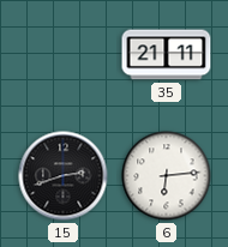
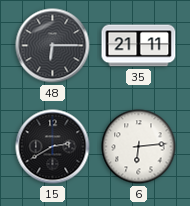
48: none -> 6:15
15: 2:42 -> 2:40
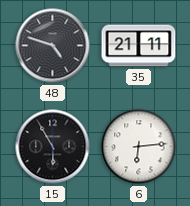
48: 6:15 -> 4:48
15: 2:40 -> 5:55
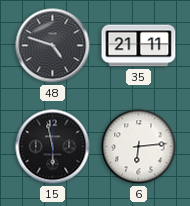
15: 5:55 -> 5:58
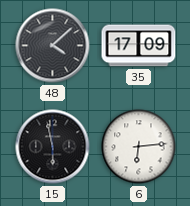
48: 4:48 -> 4:08
35: 21:11 -> 17:09
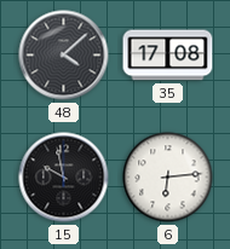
35: 17:09 -> 17:08
15: 5:58 -> 9:58
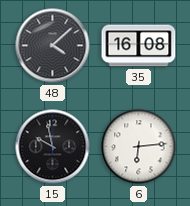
35: 17:08 -> 16:08
